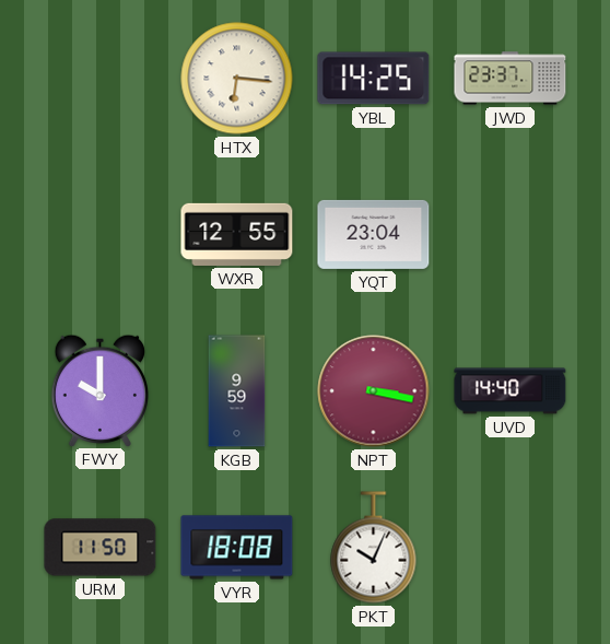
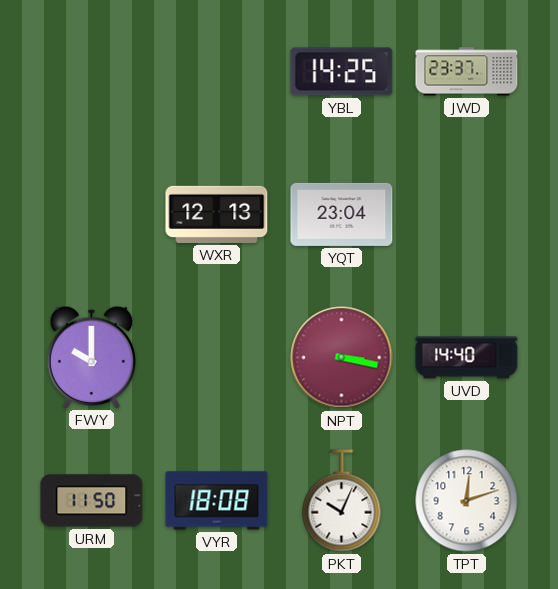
HTX: 6:16 -> none
WXR: 12:55 -> 12:13
KGB: 9:59 -> none
TPT: none -> 12:12
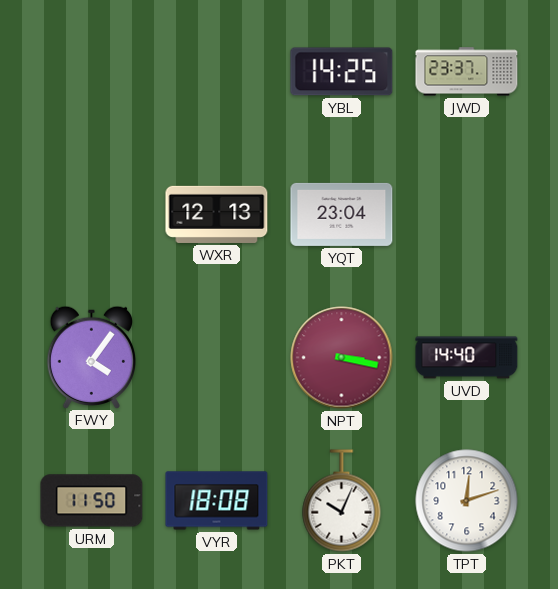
FWY: 10:00 -> 4:06
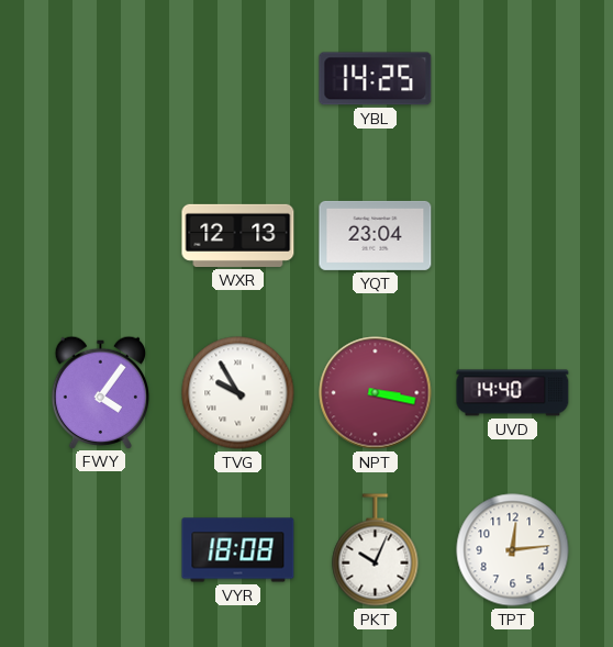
JWD: 23:37 -> none
TVG: none -> 9:55
URM: 11:50 -> none
TPT: 12:12 -> 12:14
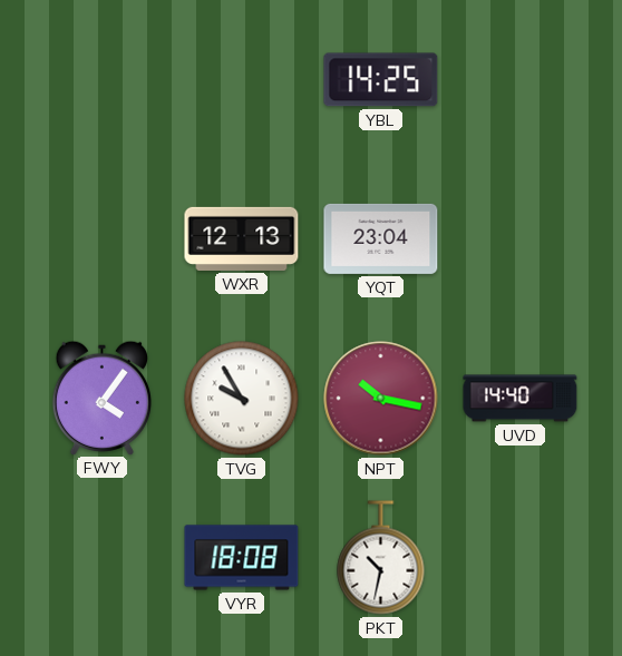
NPT: 3:17 -> 10:17
PKT: 10:04 -> 10:32
TPT: 12:14 -> none
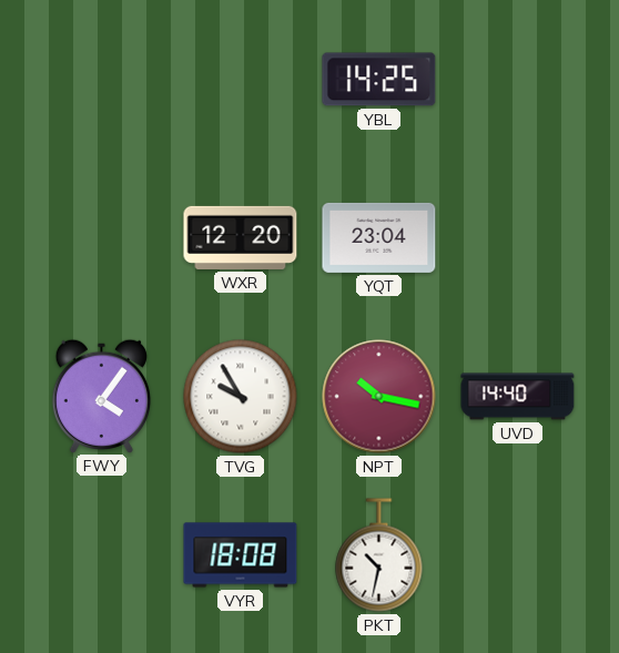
WXR: 12:13 -> 12:20
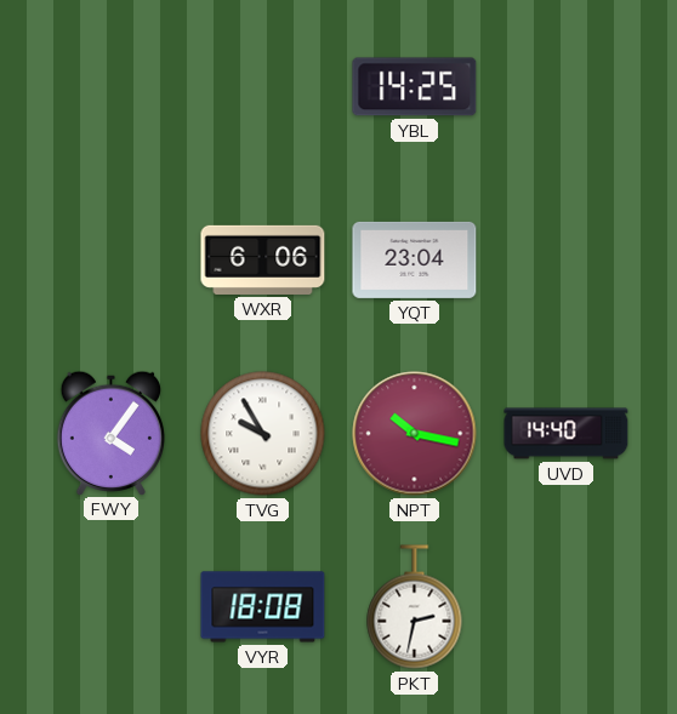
WXR: 12:20 -> 6:06
PKT: 10:32 -> 2:32
